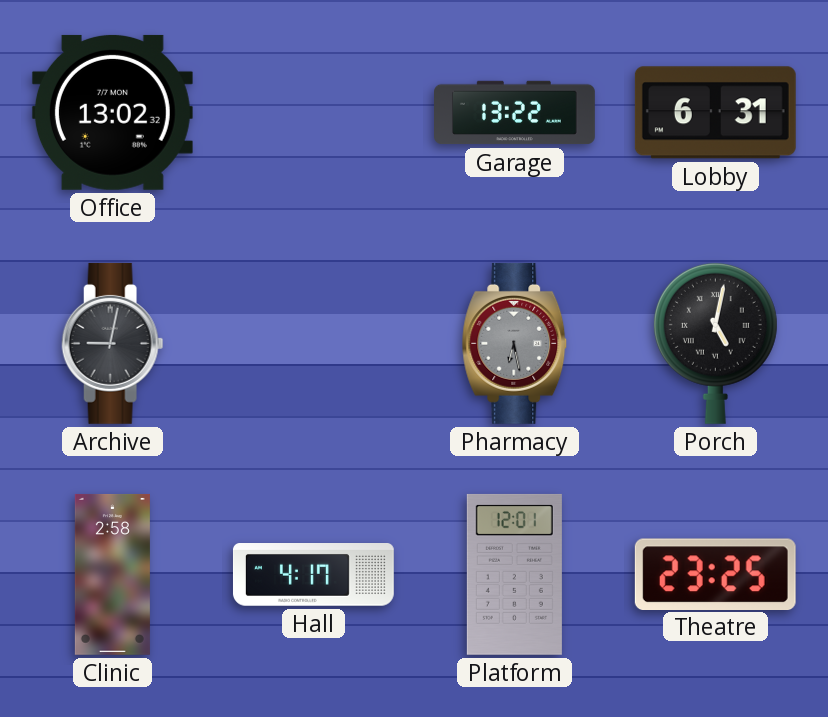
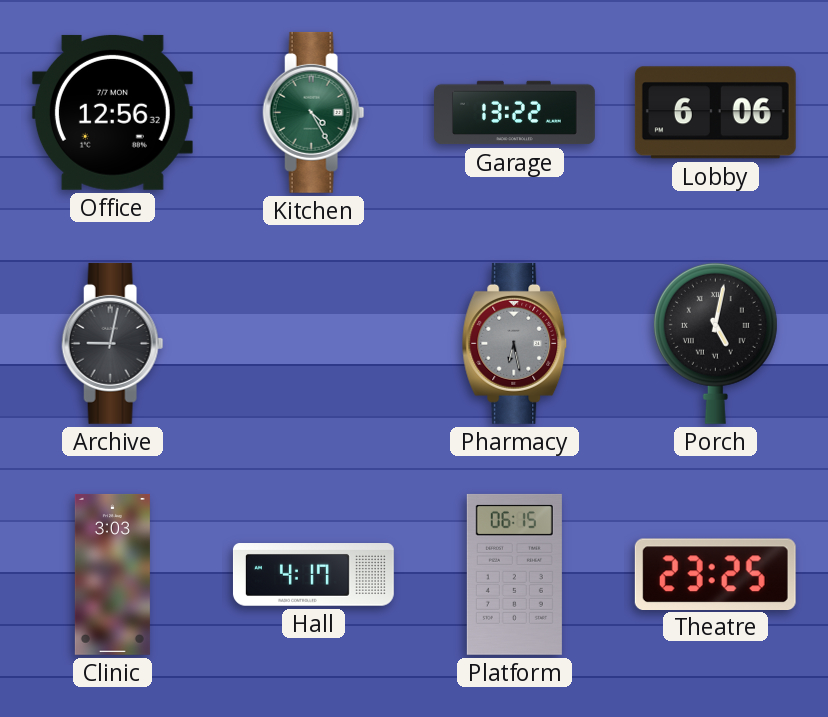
Office: 13:02 -> 12:56
Kitchen: none -> 4:25
Lobby: 6:31 -> 6:06
Clinic: 2:58 -> 3:03
Platform: 12:01 -> 06:15
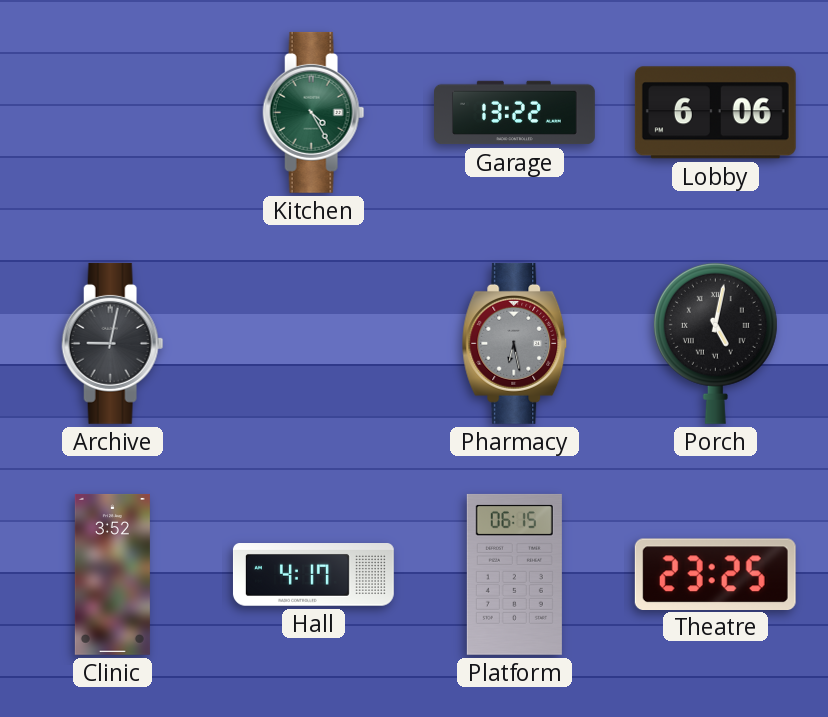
Office: 12:56 -> none
Clinic: 3:03 -> 3:52
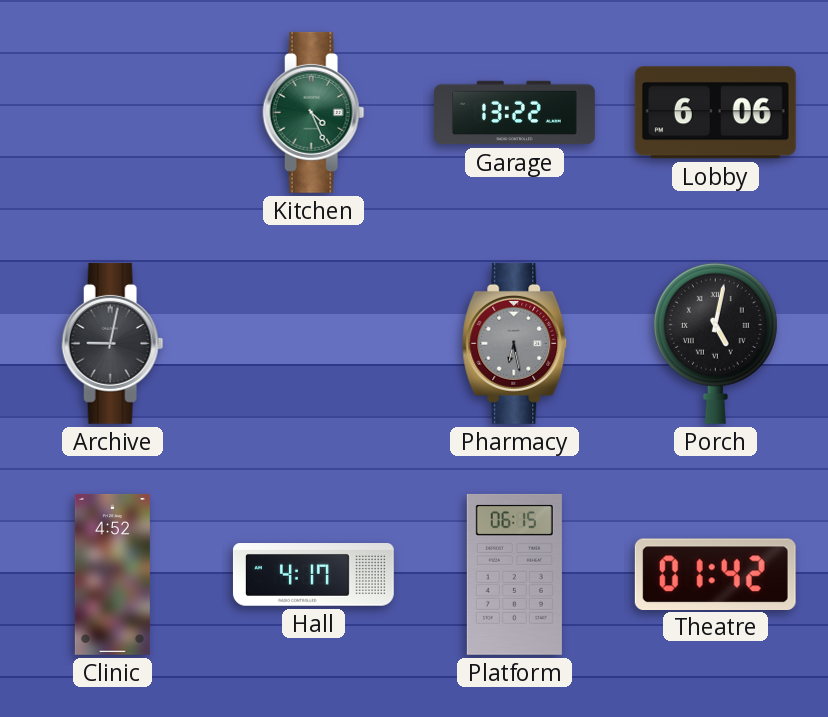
Kitchen: 4:25 -> 4:26
Clinic: 3:52 -> 4:52
Theatre: 23:25 -> 01:42
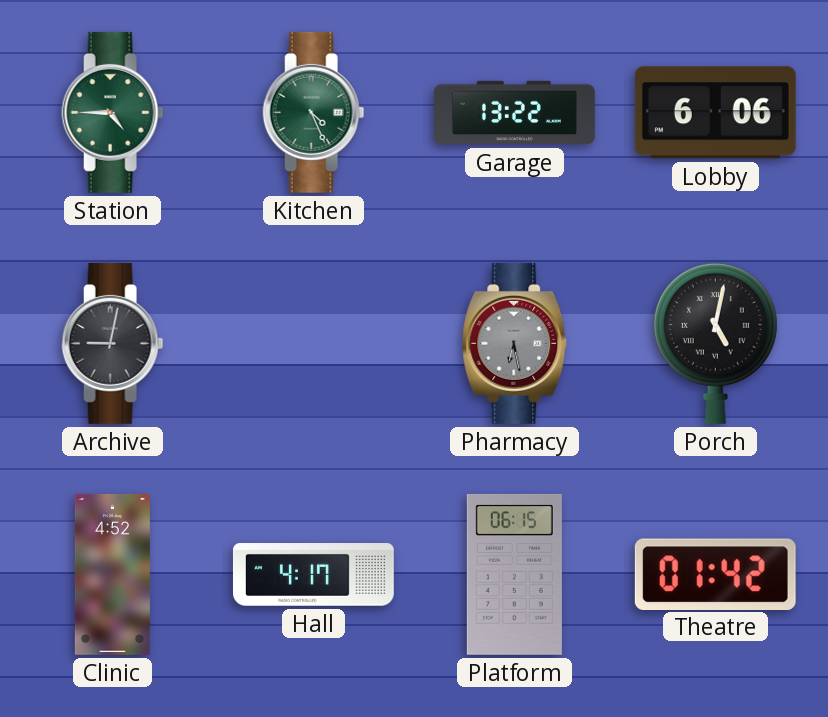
Station: none -> 4:45
